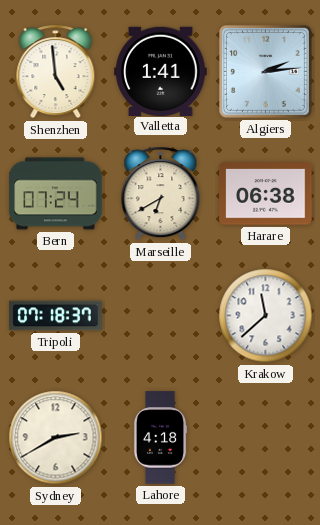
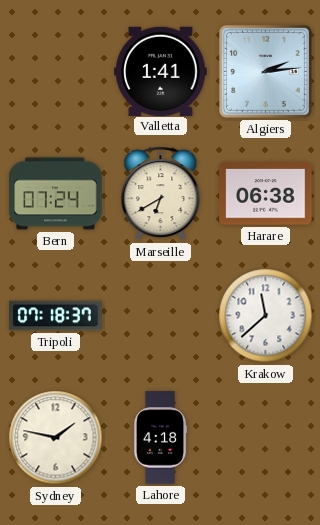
Shenzhen: 4:59 -> none
Sydney: 2:40 -> 1:47
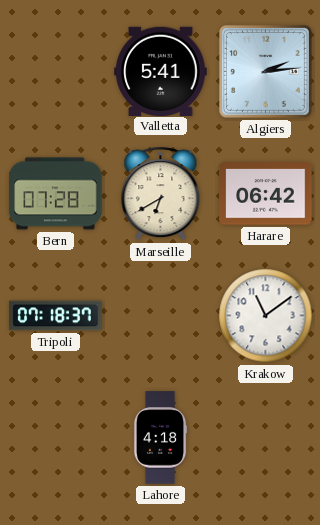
Valletta: 1:41 -> 5:41
Bern: 07:24 -> 07:28
Harare: 06:38 -> 06:42
Krakow: 11:38 -> 11:09
Sydney: 1:47 -> none
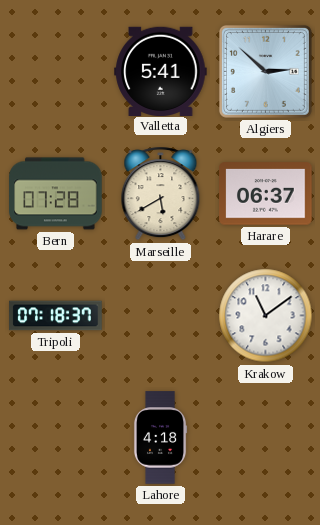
Algiers: 2:14 -> 2:52
Marseille: 6:40 -> 5:40
Harare: 06:42 -> 06:37
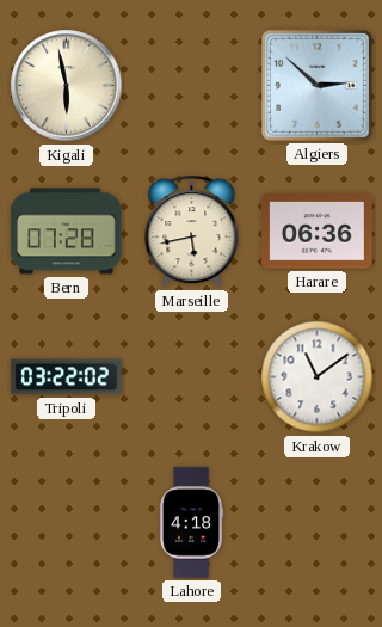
Kigali: none -> 5:58
Valletta: 5:41 -> none
Marseille: 5:40 -> 5:43
Harare: 06:37 -> 06:36
Tripoli: 07:18 -> 03:22
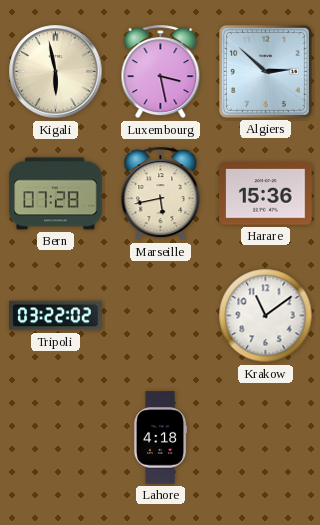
Luxembourg: none -> 3:28
Harare: 06:36 -> 15:36
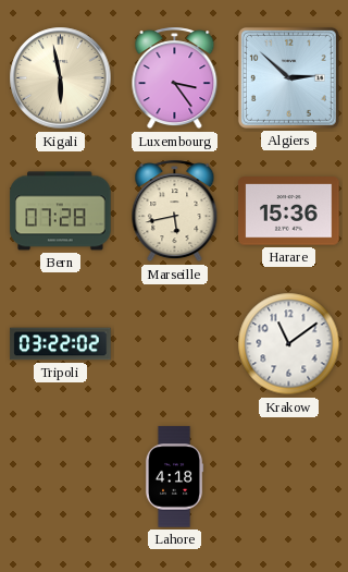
Luxembourg: 3:28 -> 3:24
